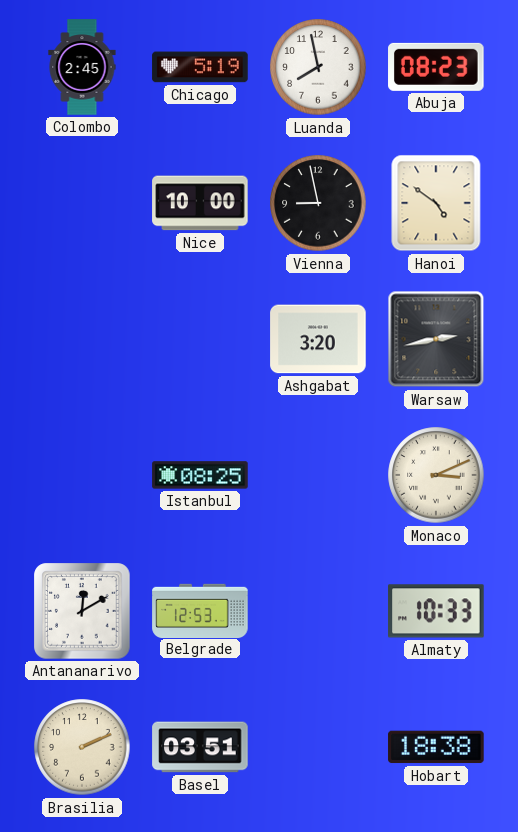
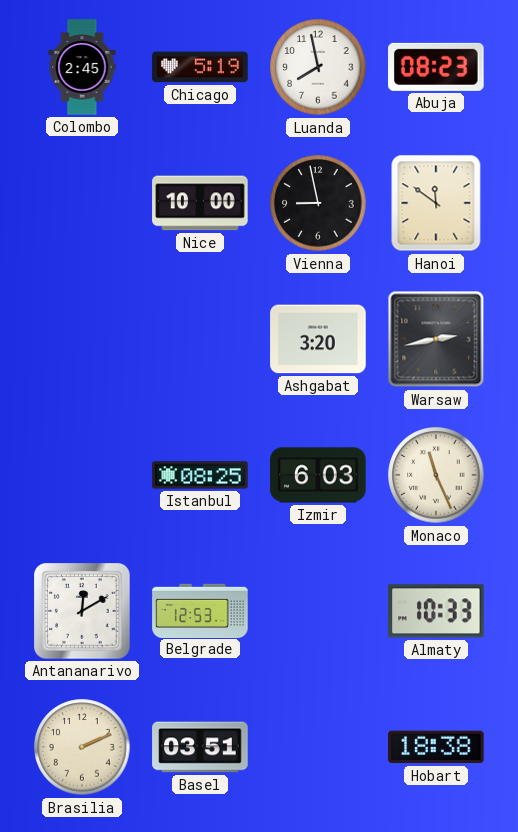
Hanoi: 4:51 -> 11:51
Izmir: none -> 6:03
Monaco: 3:11 -> 11:26
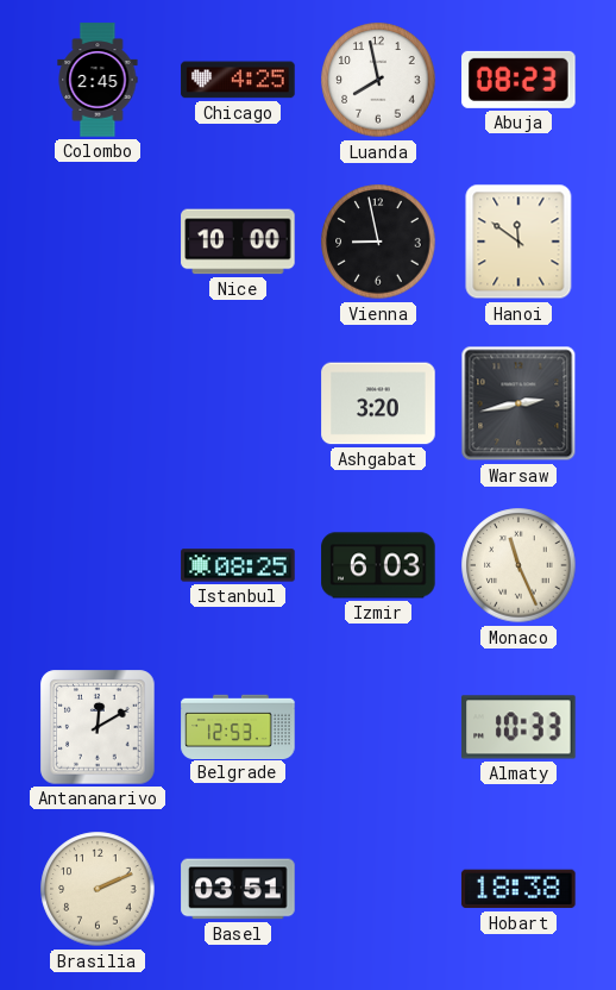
Chicago: 5:19 -> 4:25
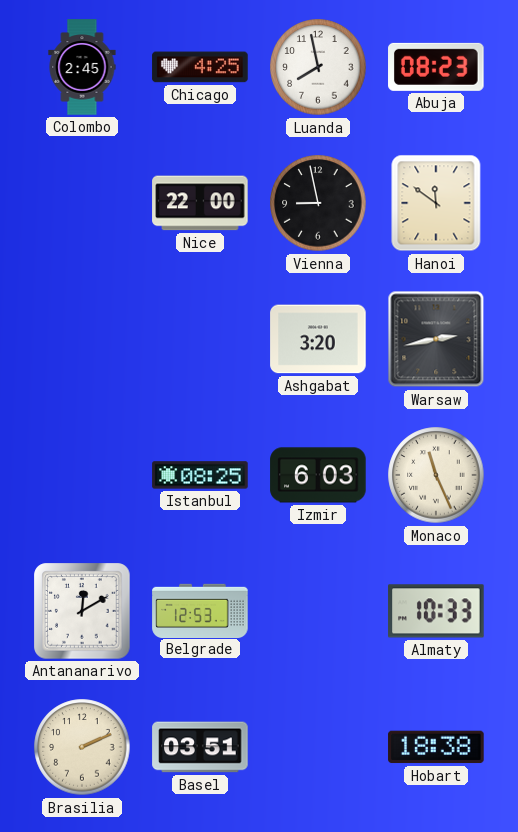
Nice: 10:00 -> 22:00
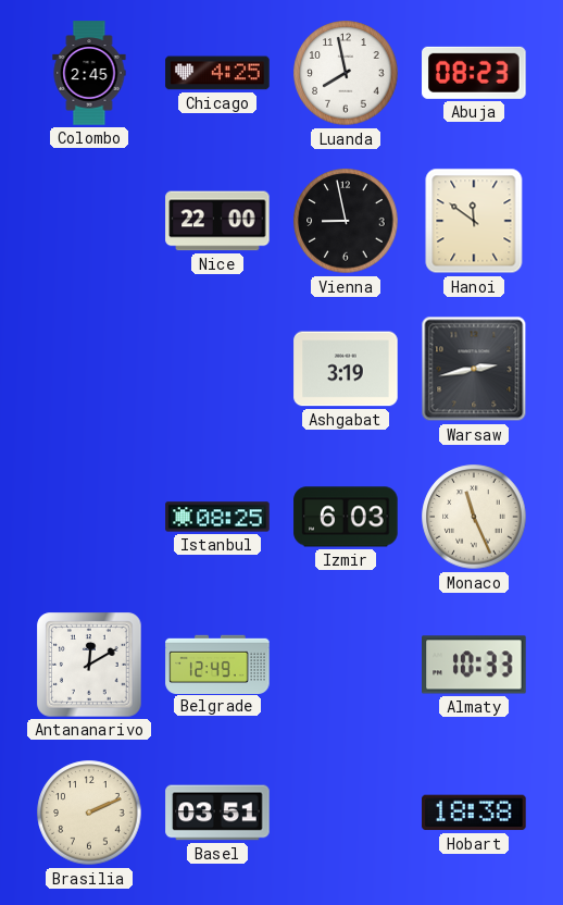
Ashgabat: 3:20 -> 3:19
Belgrade: 12:53 -> 12:49
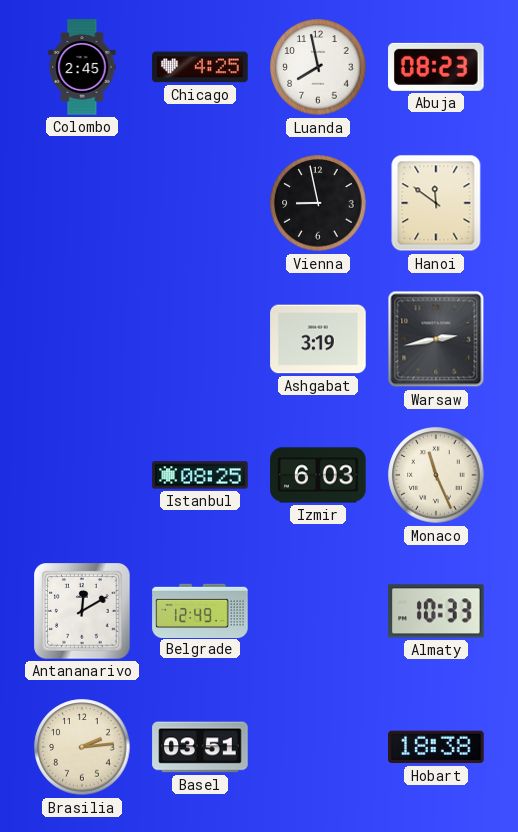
Nice: 22:00 -> none
Brasilia: 2:11 -> 2:14
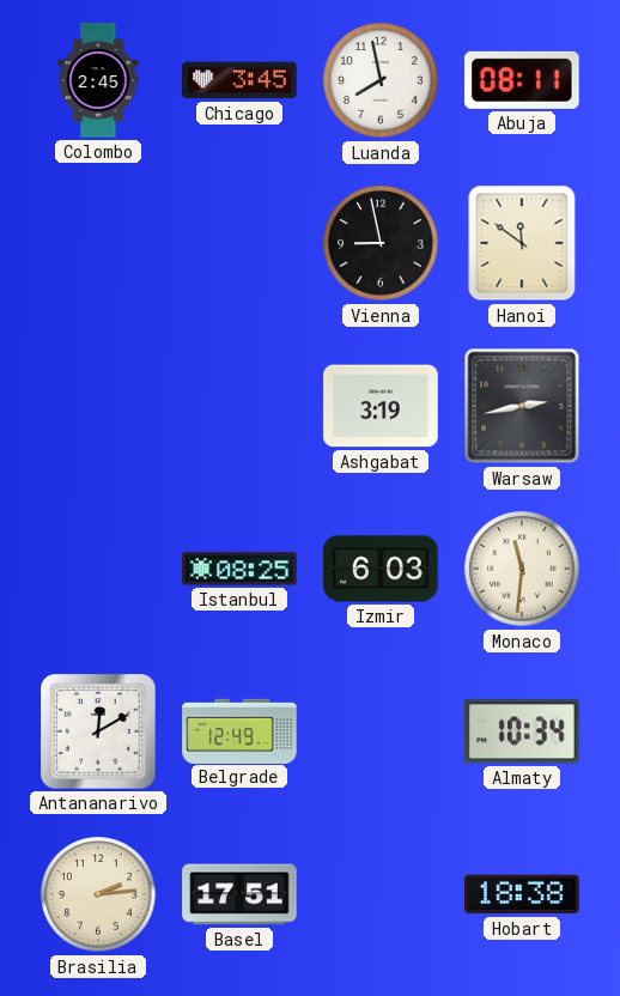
Chicago: 4:25 -> 3:45
Abuja: 08:23 -> 08:11
Monaco: 11:26 -> 11:31
Almaty: 10:33 -> 10:34
Basel: 03:51 -> 17:51
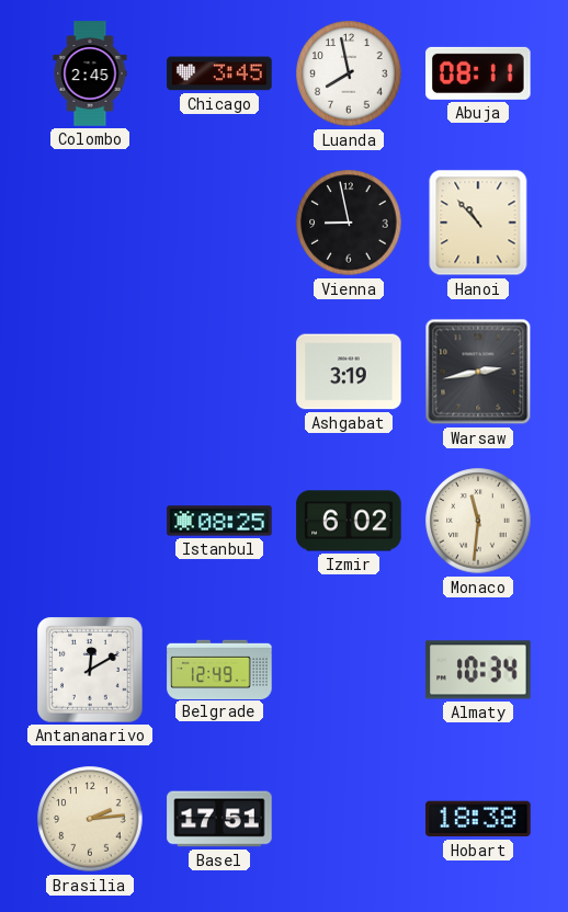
Hanoi: 11:51 -> 10:53
Izmir: 6:03 -> 6:02
